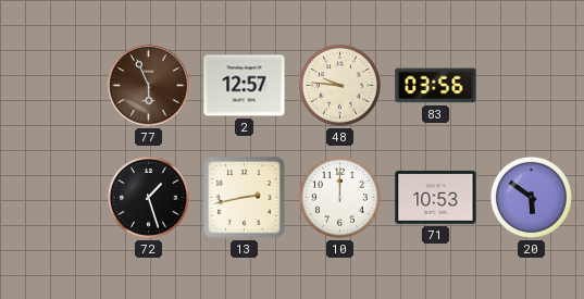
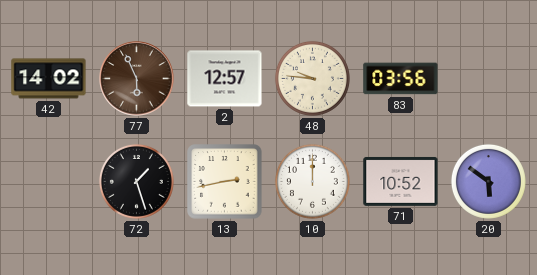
42: none -> 14:02
71: 10:53 -> 10:52
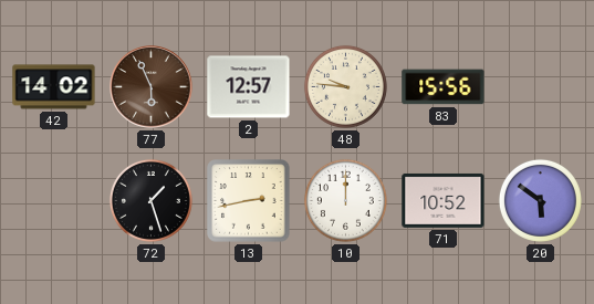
83: 03:56 -> 15:56
